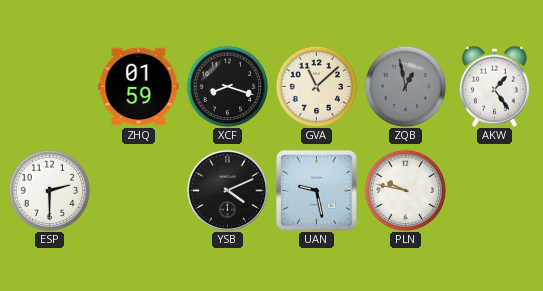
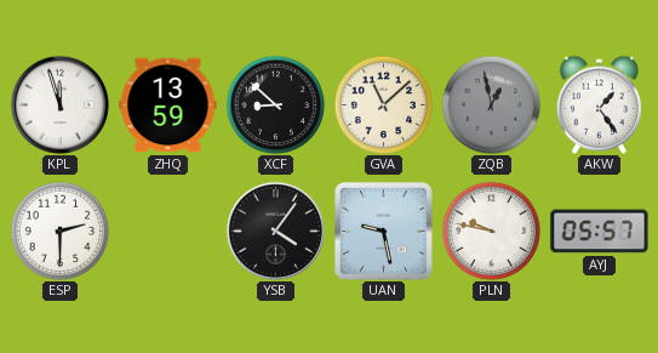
KPL: none -> 11:57
ZHQ: 01:59 -> 13:59
XCF: 8:18 -> 8:52
YSB: 4:11 -> 4:06
AYJ: none -> 05:57
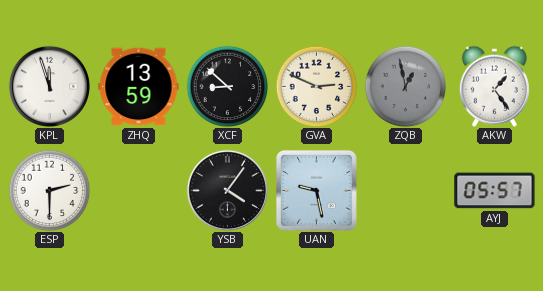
GVA: 11:08 -> 2:49
PLN: 9:47 -> none
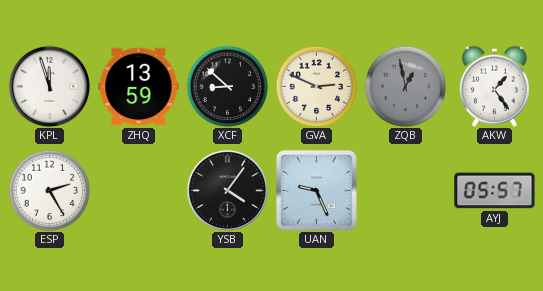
ESP: 2:30 -> 2:25
UAN: 9:28 -> 9:26
